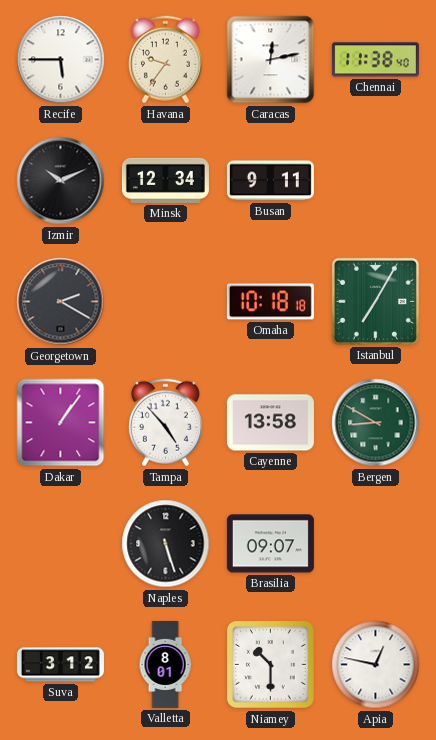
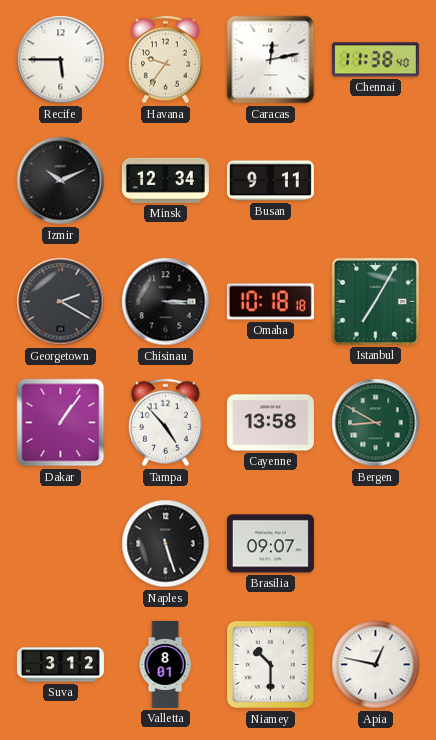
Chisinau: none -> 3:15
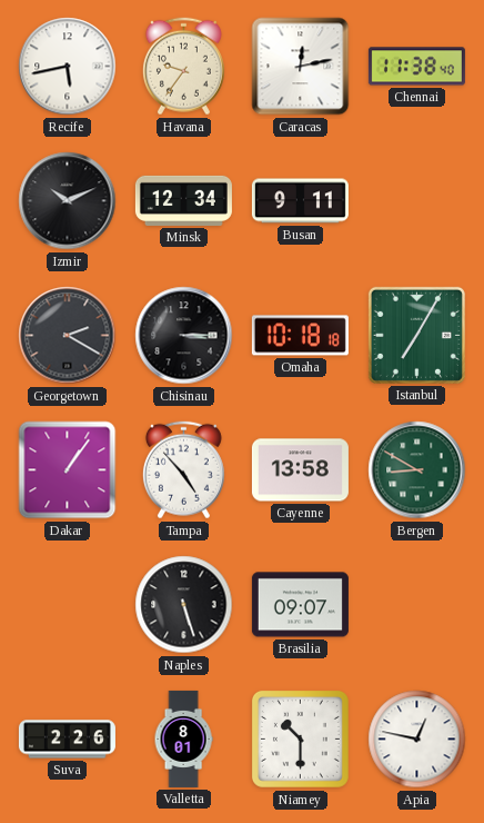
Recife: 5:45 -> 5:43
Suva: 3:12 -> 2:26
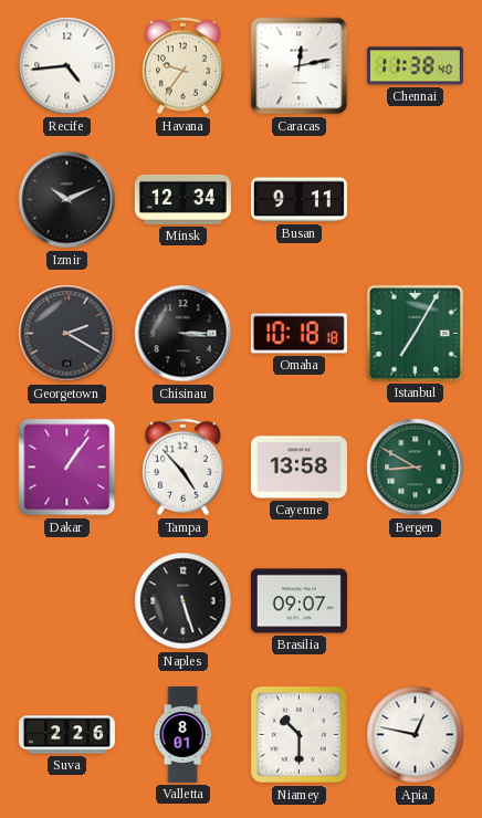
Recife: 5:43 -> 4:44
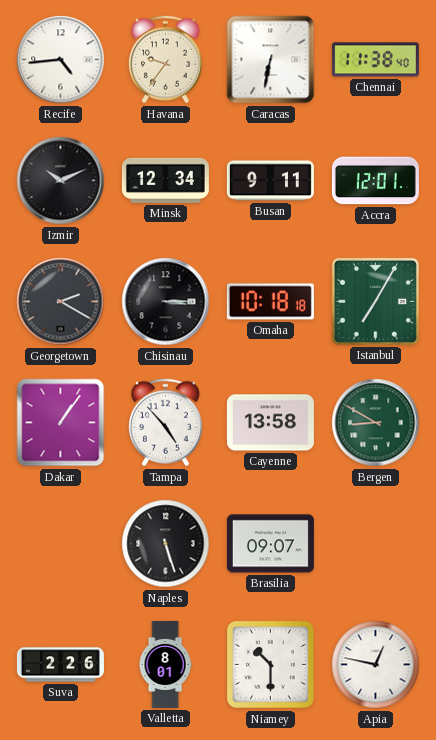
Caracas: 12:13 -> 6:32
Accra: none -> 12:01
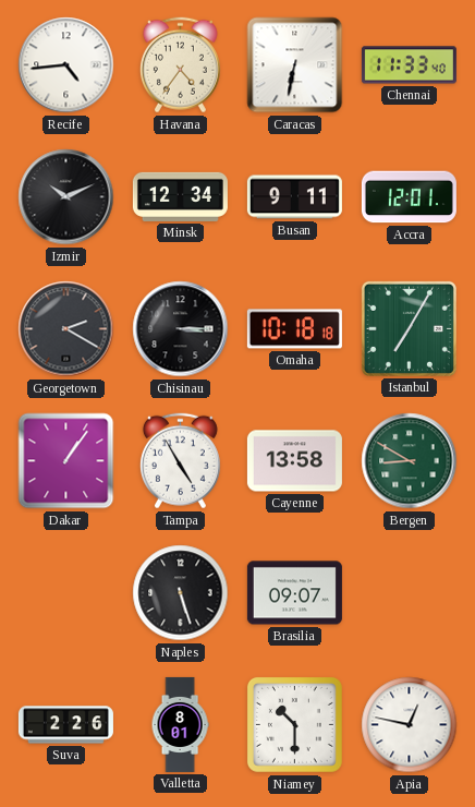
Havana: 9:36 -> 4:36
Chennai: 11:38 -> 11:33
Tampa: 4:53 -> 4:55
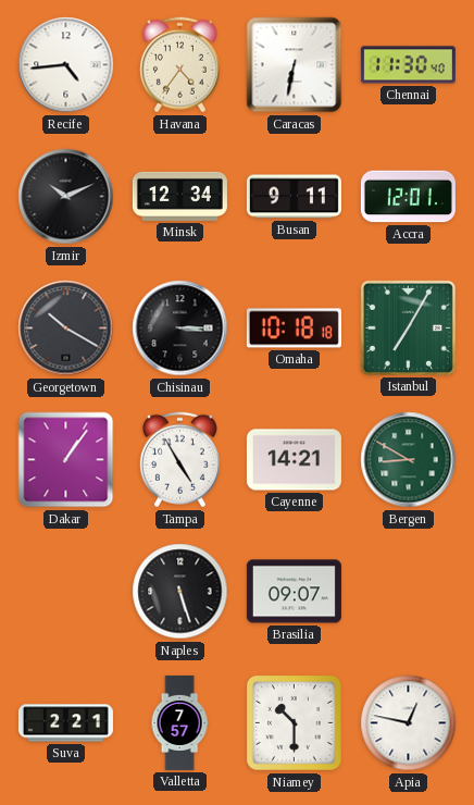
Chennai: 11:33 -> 11:30
Georgetown: 2:20 -> 10:20
Cayenne: 13:58 -> 14:21
Suva: 2:26 -> 2:21
Valletta: 8:01 -> 7:57
